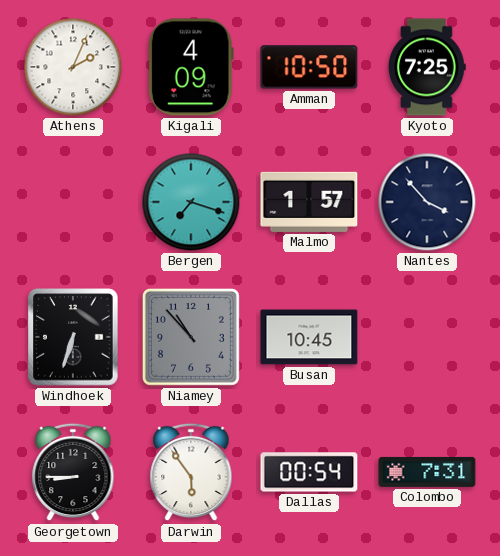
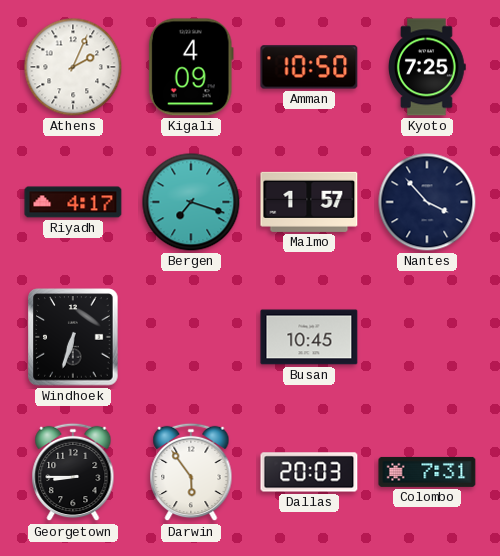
Riyadh: none -> 4:17
Niamey: 10:53 -> none
Dallas: 00:54 -> 20:03
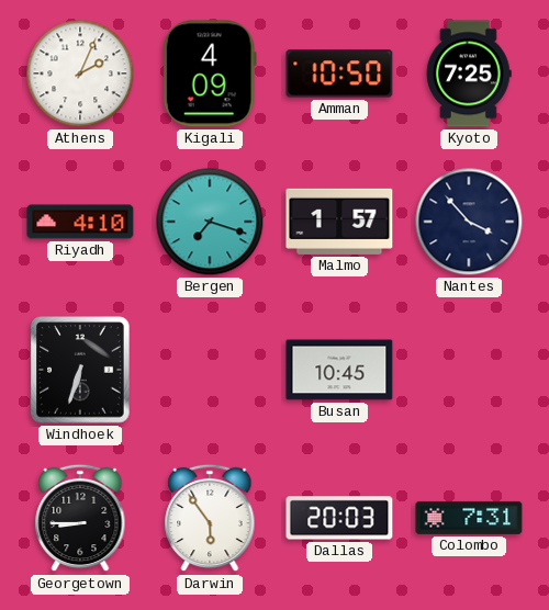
Riyadh: 4:17 -> 4:10
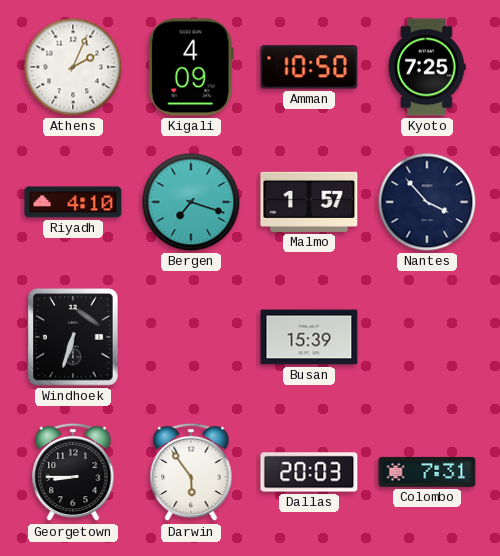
Busan: 10:45 -> 15:39
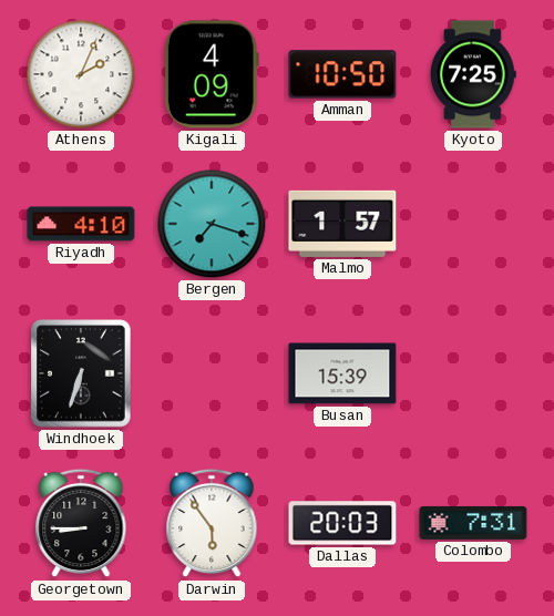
Nantes: 3:53 -> none
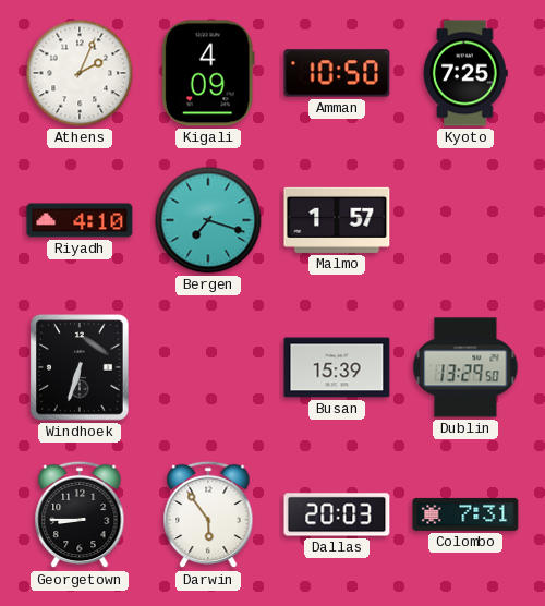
Dublin: none -> 13:29
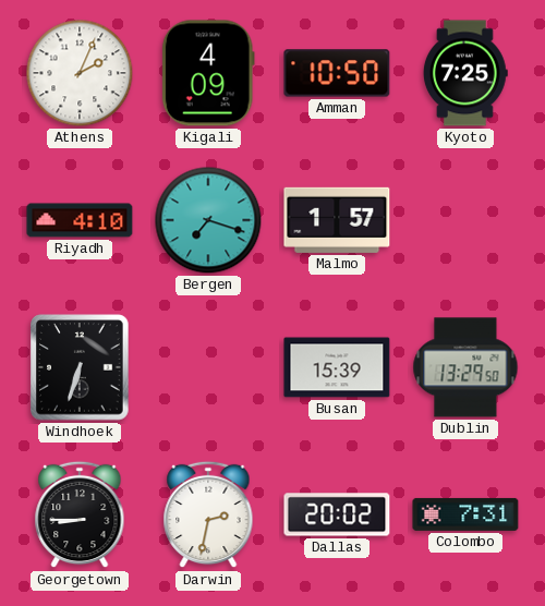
Darwin: 5:54 -> 2:32
Dallas: 20:03 -> 20:02
